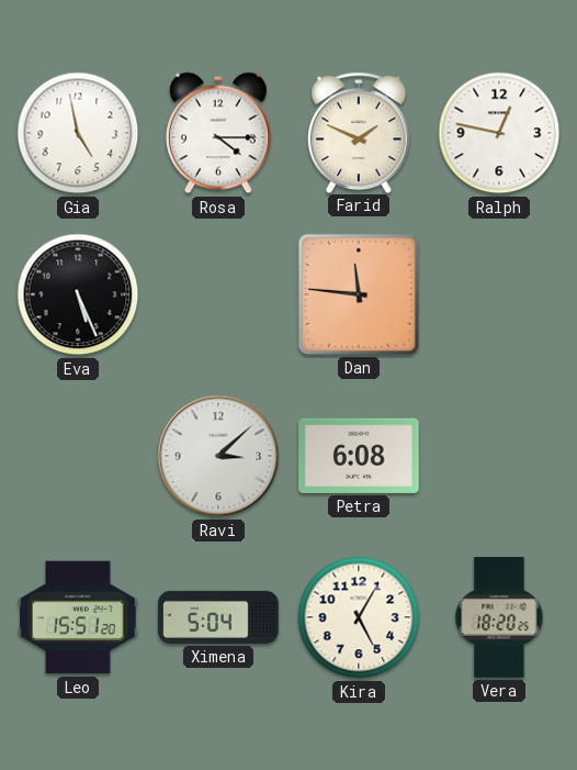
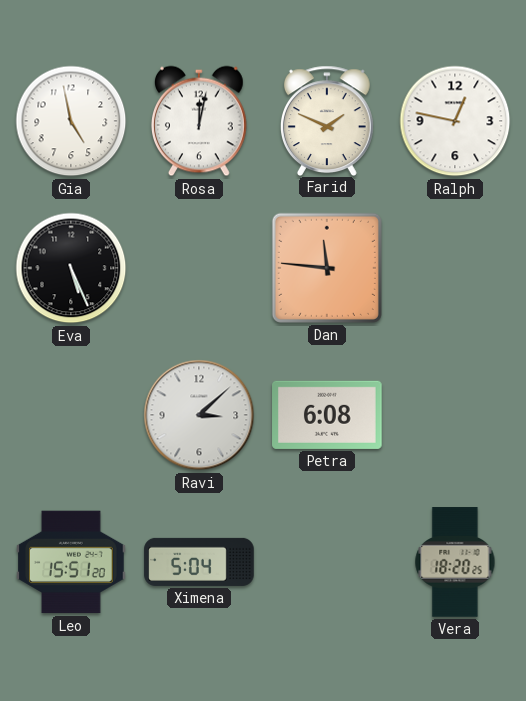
Rosa: 4:15 -> 12:02
Kira: 5:05 -> none
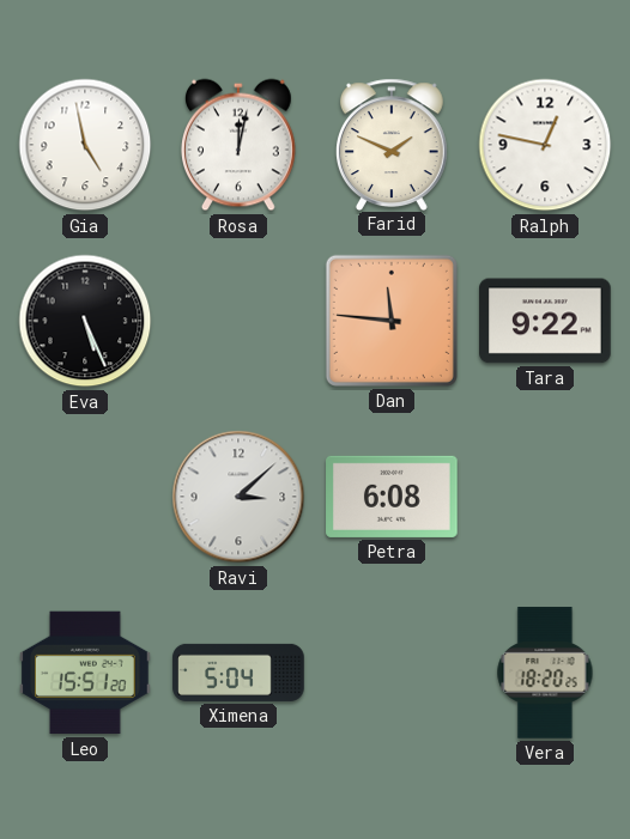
Tara: none -> 9:22
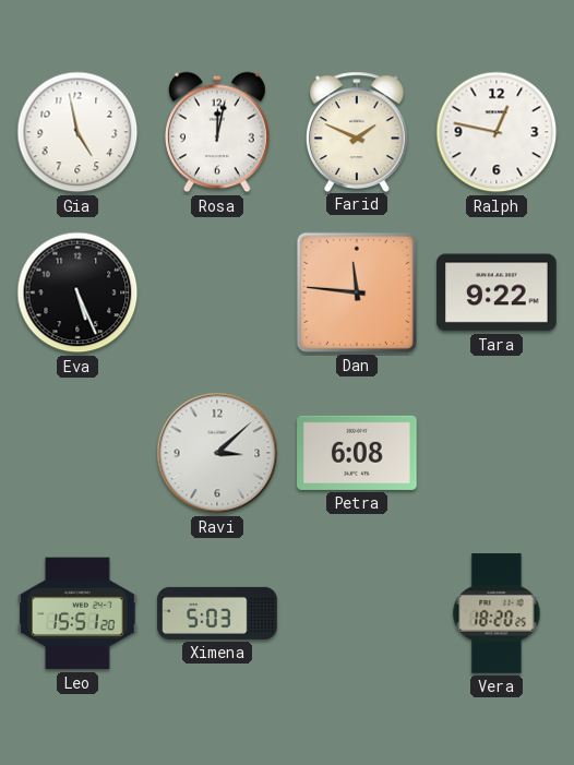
Ximena: 5:04 -> 5:03
